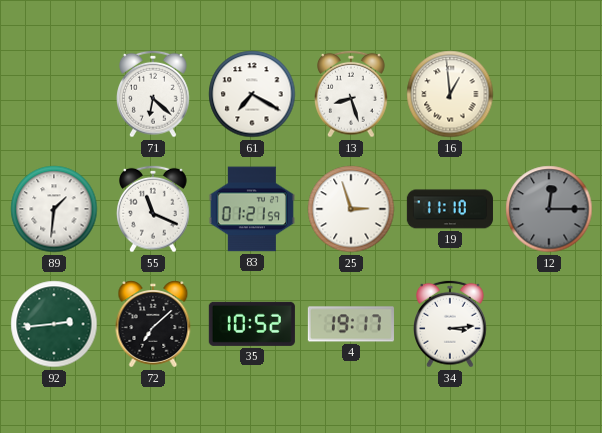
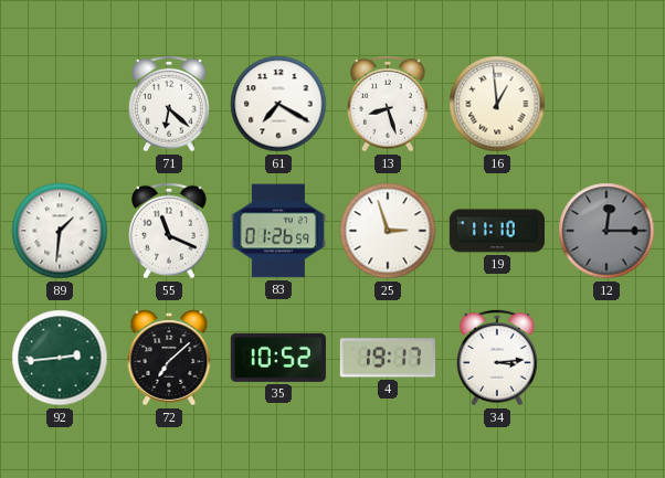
83: 01:21 -> 01:26
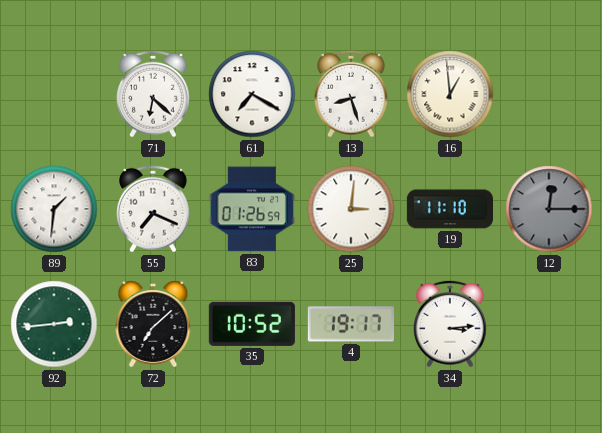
55: 11:19 -> 7:19
25: 2:57 -> 3:01
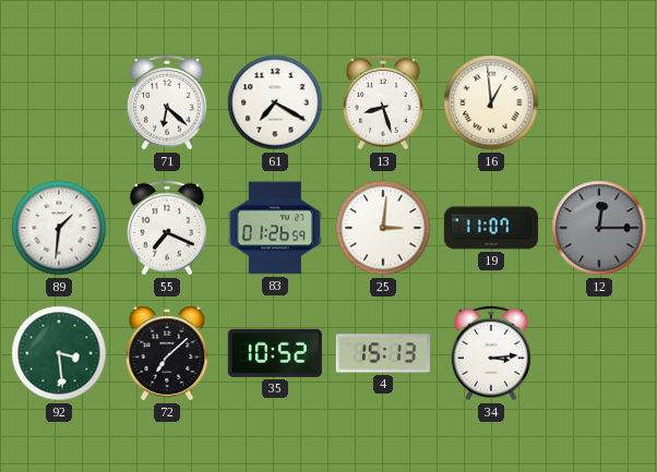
19: 11:10 -> 11:07
92: 2:44 -> 3:29
4: 19:17 -> 15:13
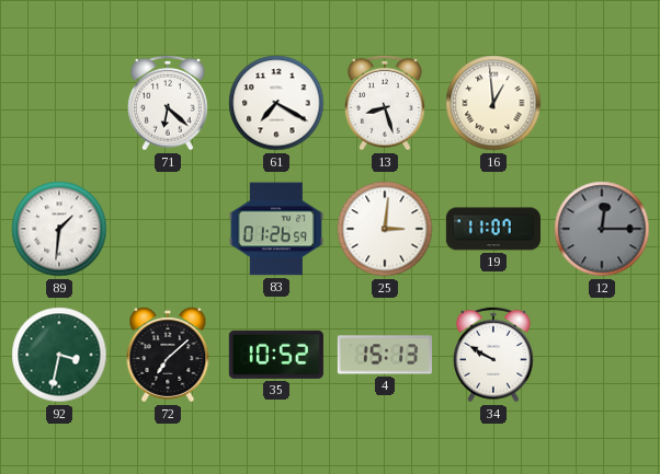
55: 7:19 -> none
92: 3:29 -> 3:32
34: 3:14 -> 9:50
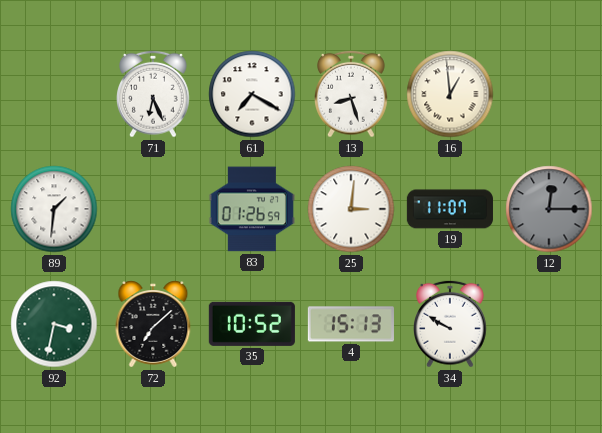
71: 6:22 -> 6:26
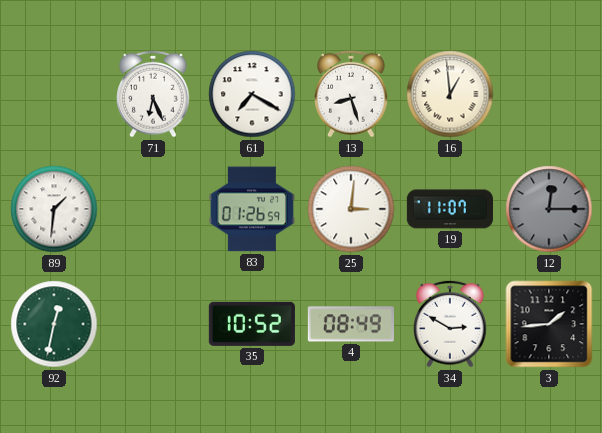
92: 3:32 -> 12:32
72: 7:08 -> none
4: 15:13 -> 08:49
34: 9:50 -> 2:50
3: none -> 1:44
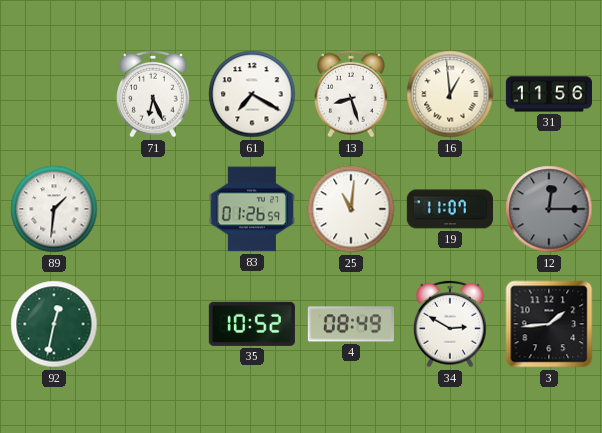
31: none -> 11:56
25: 3:01 -> 11:01
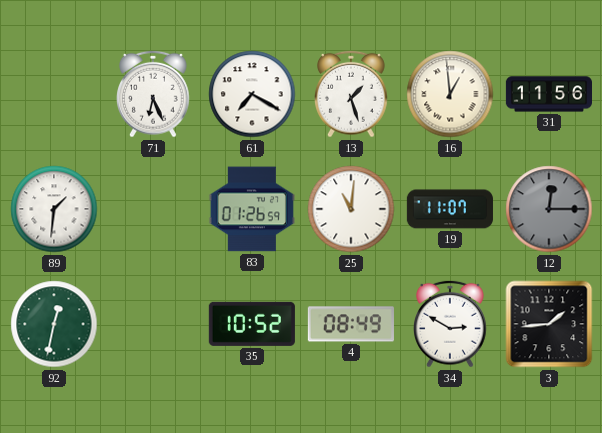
13: 8:27 -> 1:27
